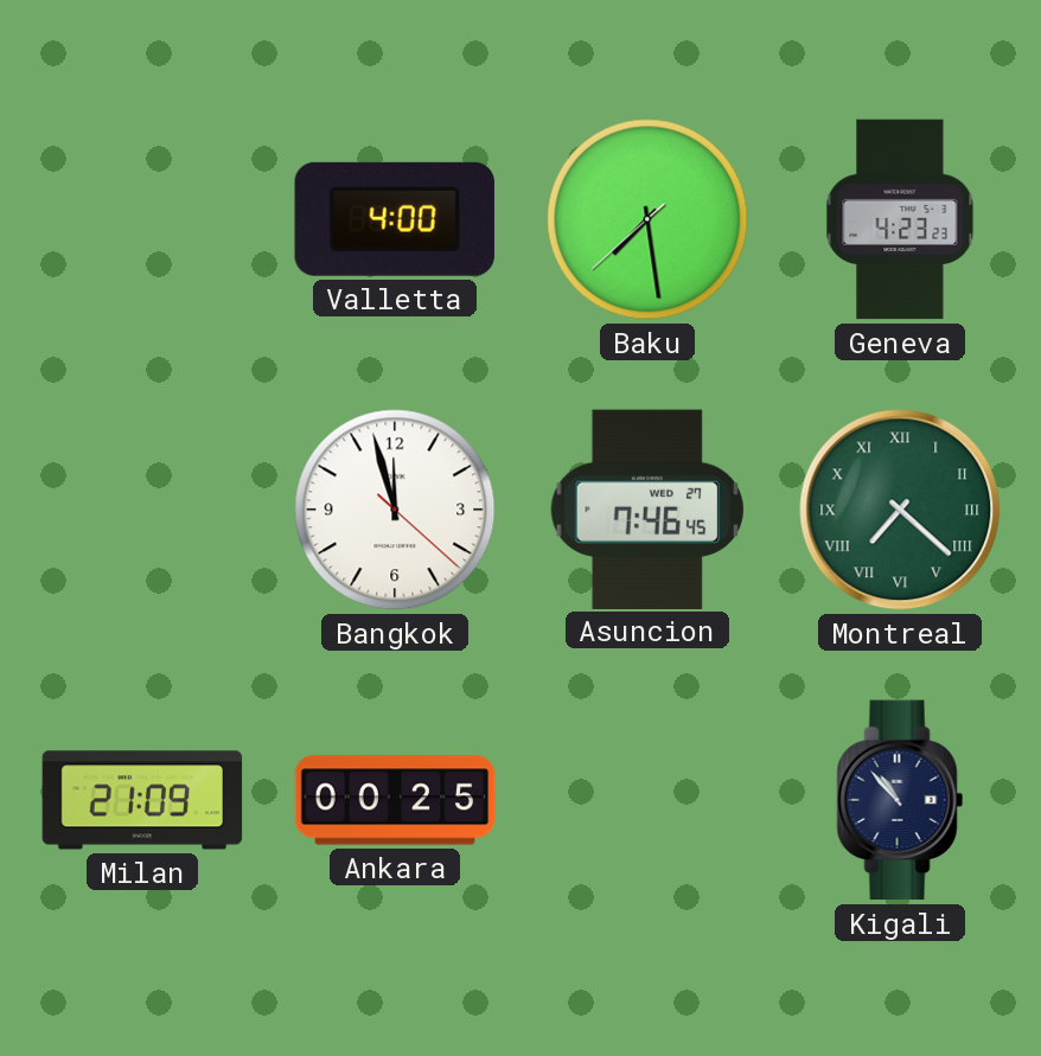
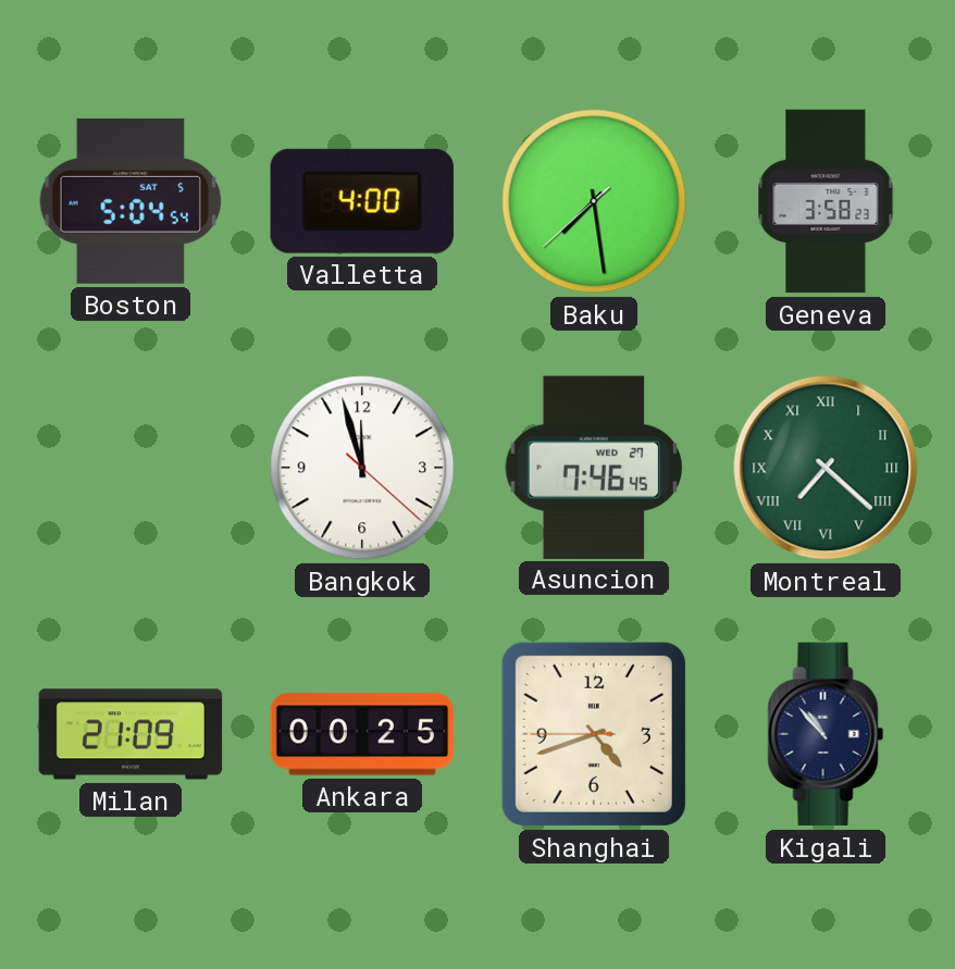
Boston: none -> 5:04
Geneva: 4:23 -> 3:58
Shanghai: none -> 4:41
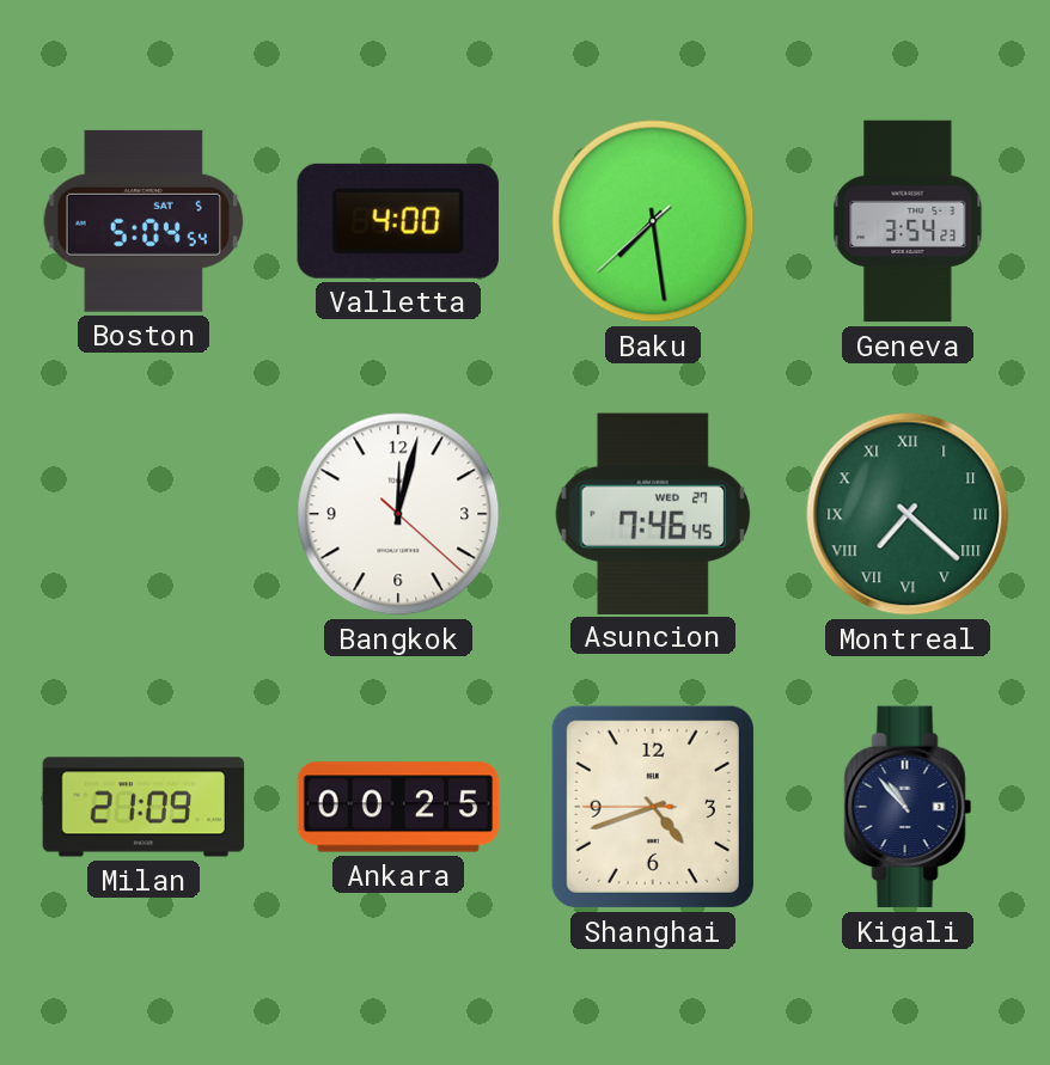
Geneva: 3:58 -> 3:54
Bangkok: 11:57 -> 12:02
